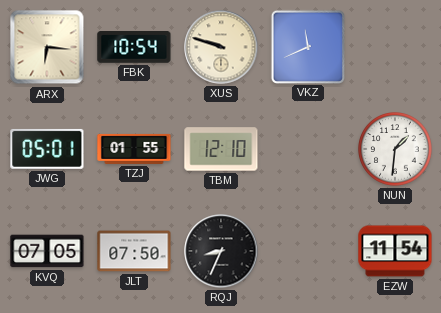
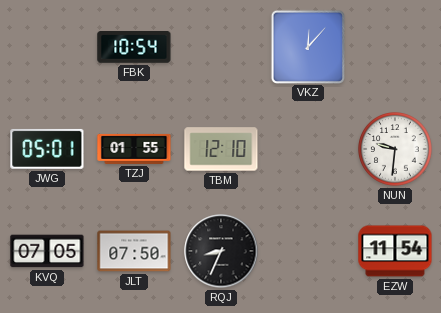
ARX: 6:16 -> none
XUS: 9:48 -> none
VKZ: 11:41 -> 12:07
NUN: 1:31 -> 9:31
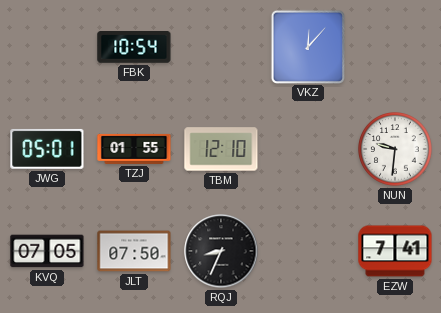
EZW: 11:54 -> 7:41
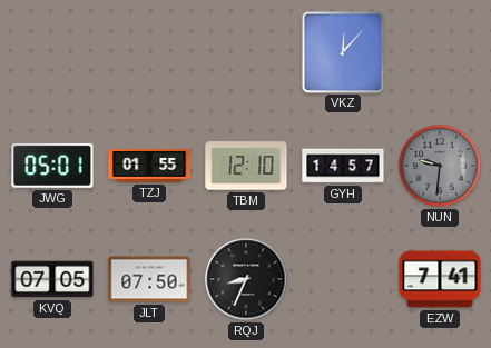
FBK: 10:54 -> none
GYH: none -> 14:57
NUN dial: white -> grey
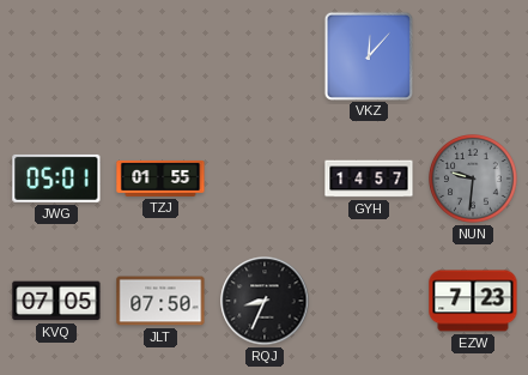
TBM: 12:10 -> none
EZW: 7:41 -> 7:23
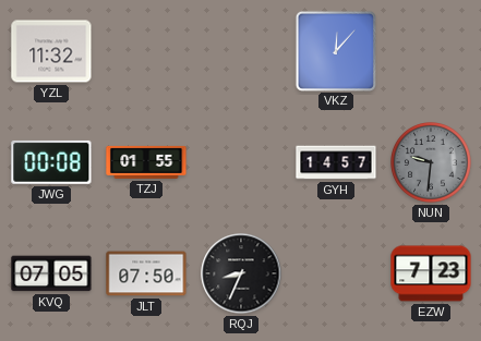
YZL: none -> 11:32
JWG: 05:01 -> 00:08
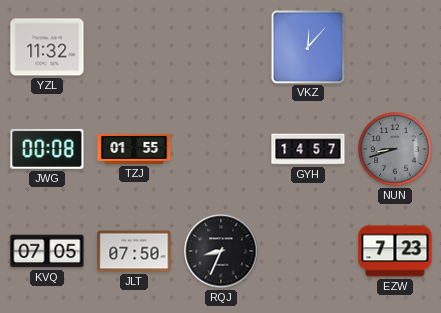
NUN: 9:31 -> 8:42
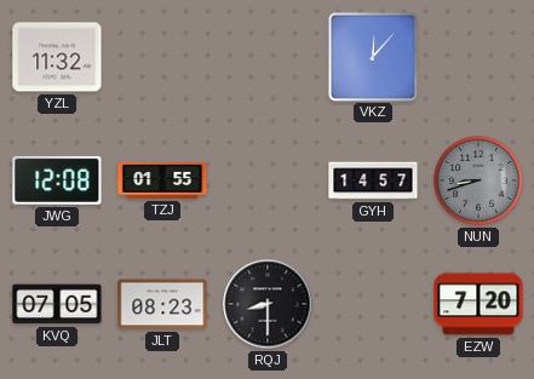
JWG: 00:08 -> 12:08
JLT: 07:50 -> 08:23
RQJ: 8:34 -> 8:30
EZW: 7:23 -> 7:20
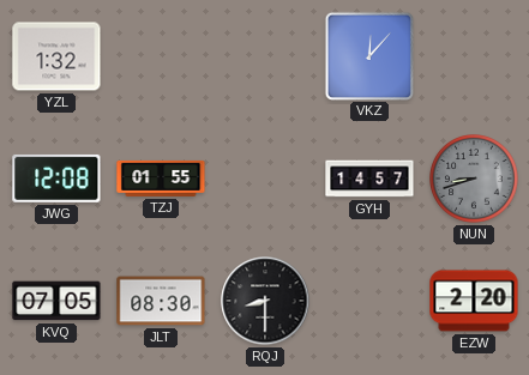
YZL: 11:32 -> 1:32
JLT: 08:23 -> 08:30
EZW: 7:20 -> 2:20
